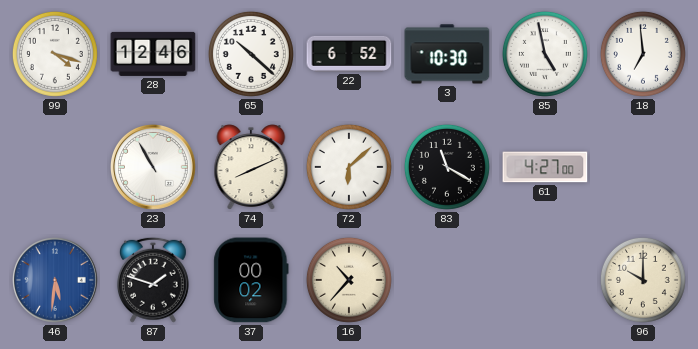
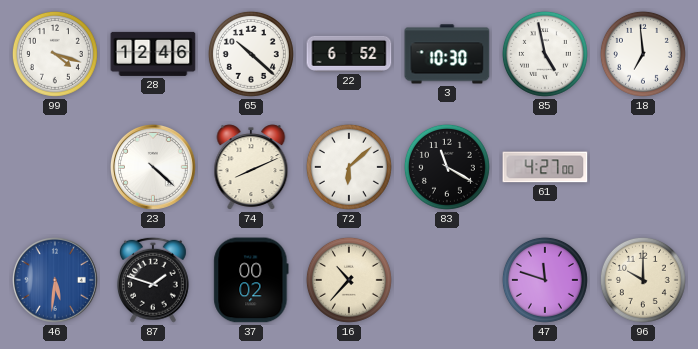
23: 10:55 -> 4:22
47: none -> 11:48
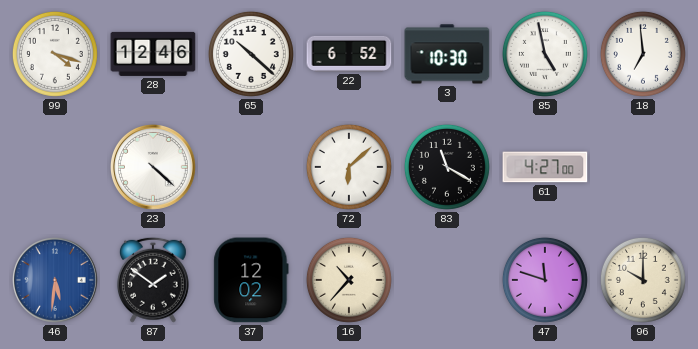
74: 8:11 -> none
87: 1:48 -> 1:51
37: 00:02 -> 12:02
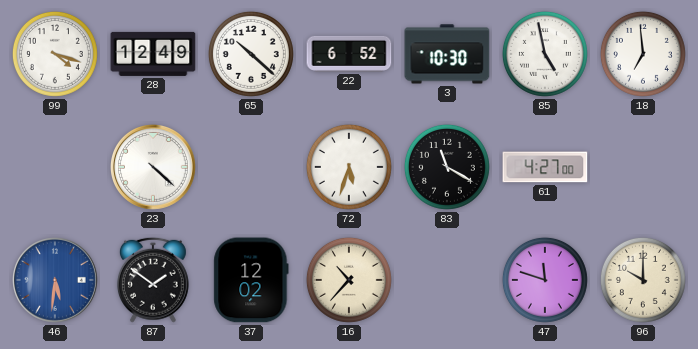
28: 12:46 -> 12:49
72: 6:08 -> 5:33
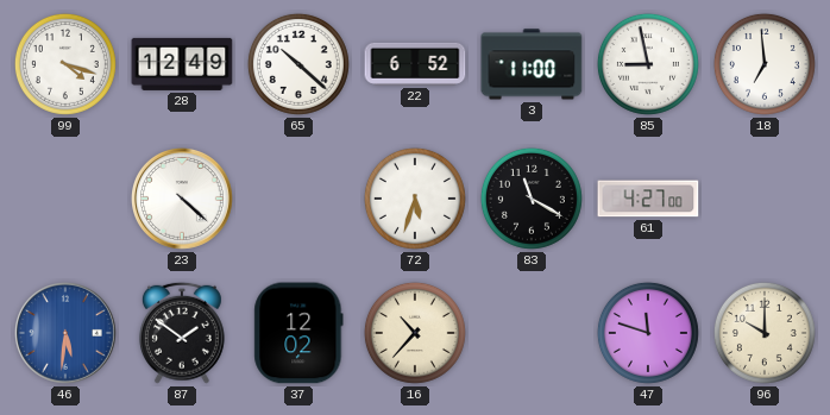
3: 10:30 -> 11:00
85: 4:58 -> 8:58
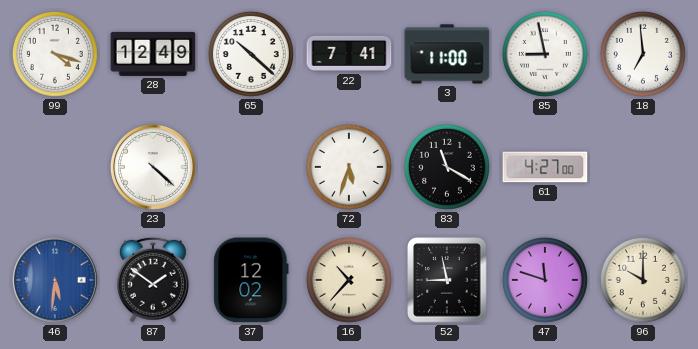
22: 6:52 -> 7:41
52: none -> 8:58
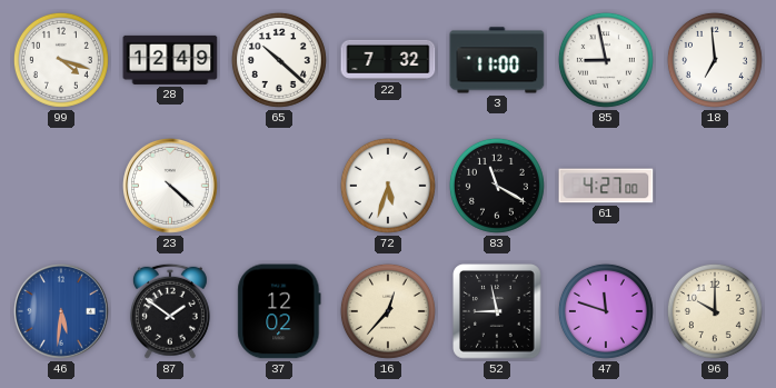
22: 7:41 -> 7:32
16: 10:37 -> 12:37
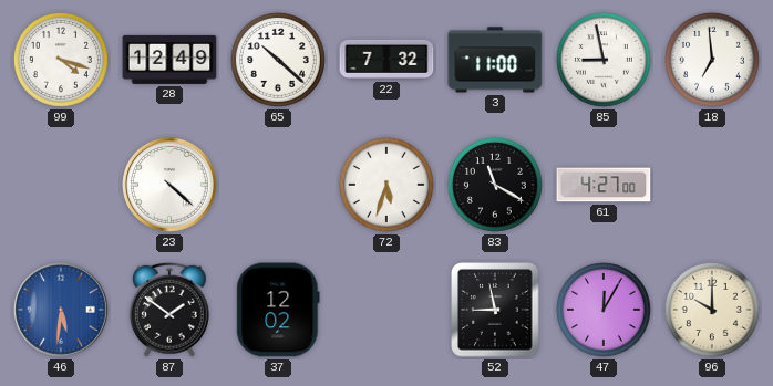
16: 12:37 -> none
47: 11:48 -> 12:05
